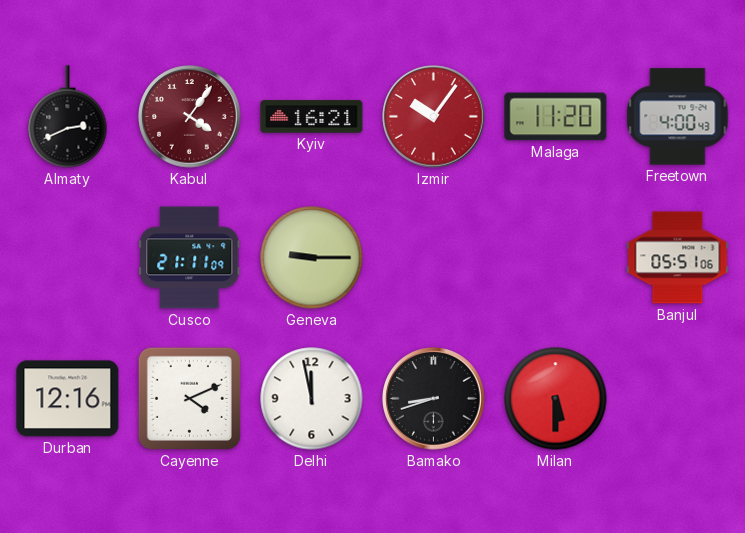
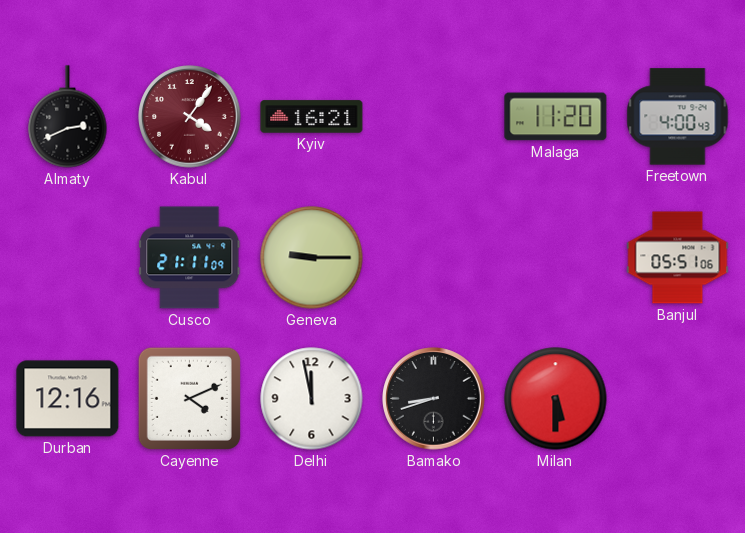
Izmir: 10:06 -> none
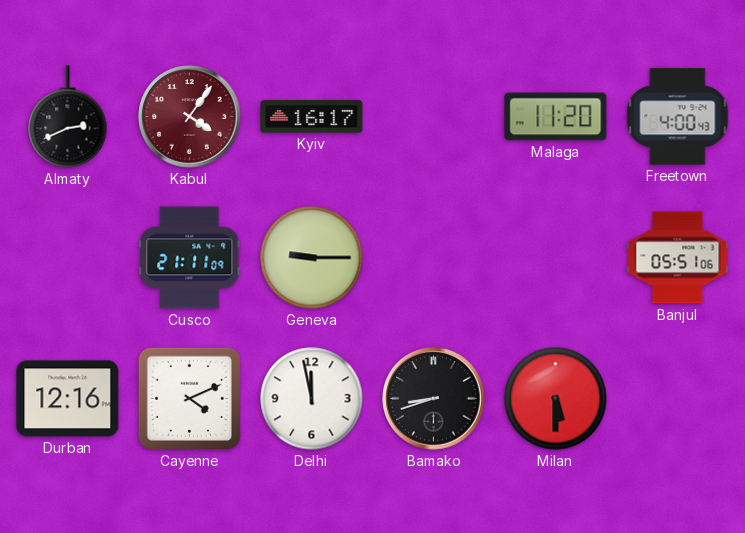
Kyiv: 16:21 -> 16:17
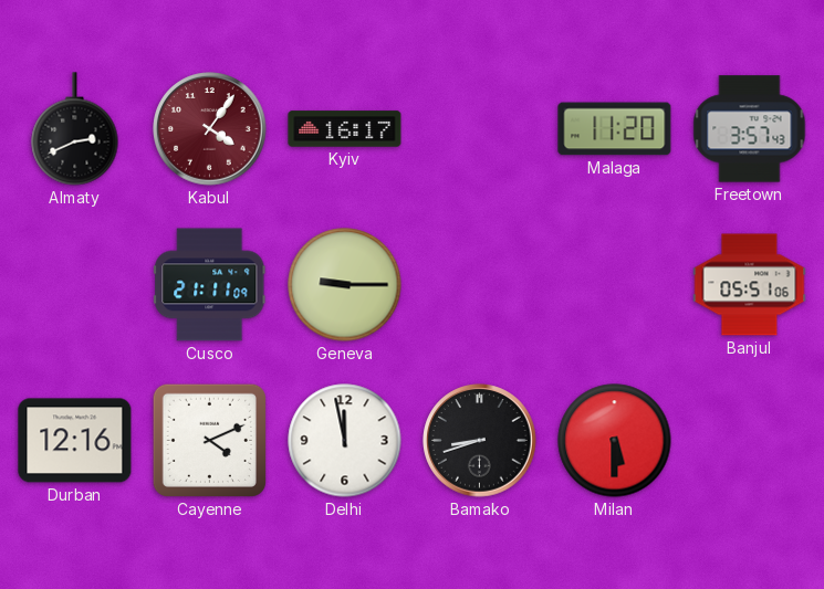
Freetown: 4:00 -> 3:57
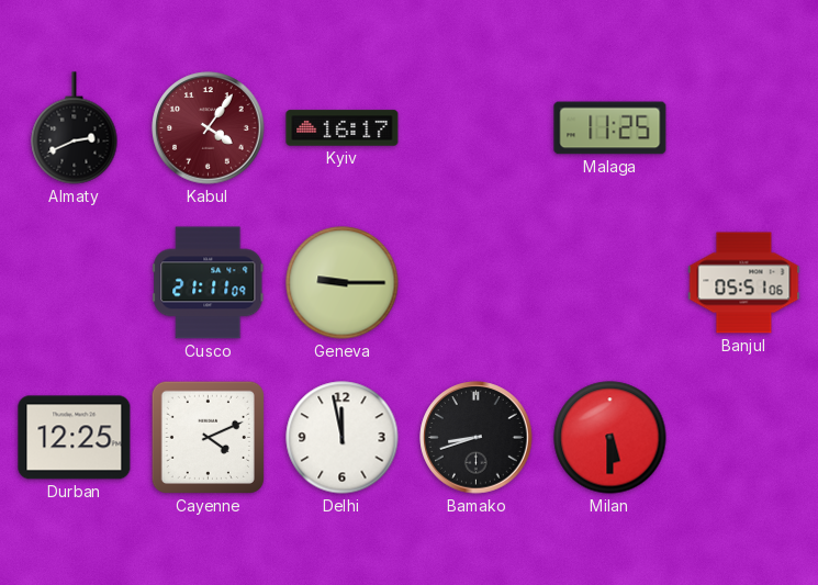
Malaga: 11:20 -> 11:25
Freetown: 3:57 -> none
Durban: 12:16 -> 12:25
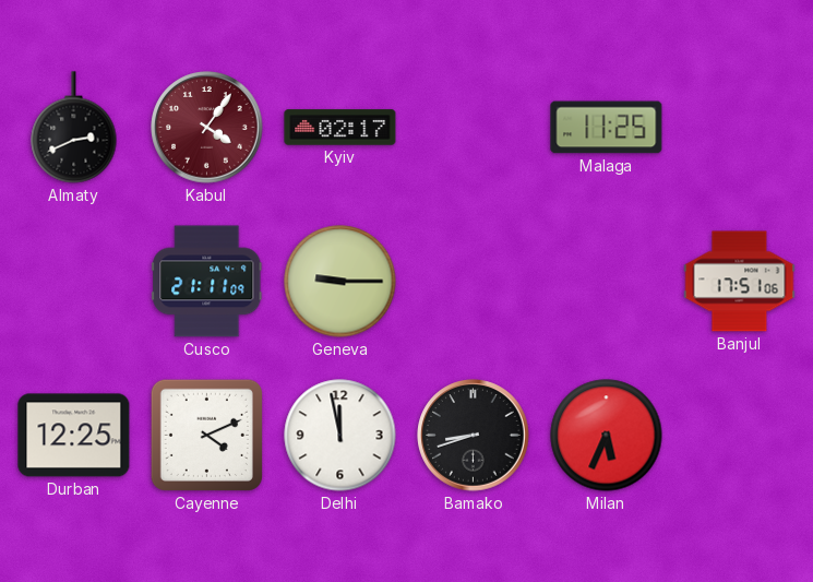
Kyiv: 16:17 -> 02:17
Banjul: 05:51 -> 17:51
Milan: 5:30 -> 5:34
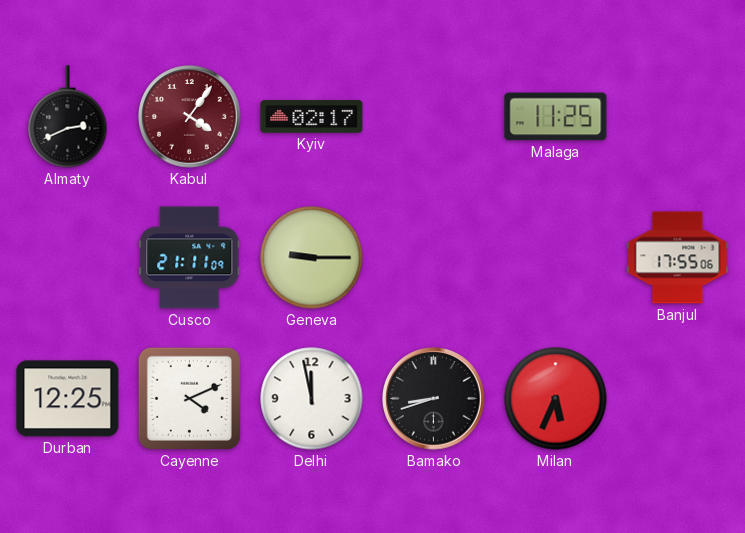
Banjul: 17:51 -> 17:55
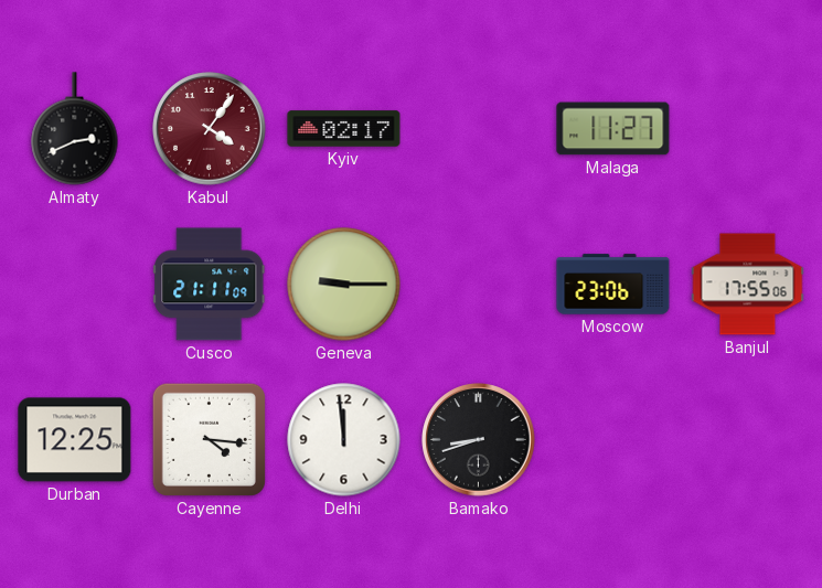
Malaga: 11:25 -> 11:27
Moscow: none -> 23:06
Cayenne: 4:11 -> 4:16
Delhi: 11:58 -> 11:59
Milan: 5:34 -> none
